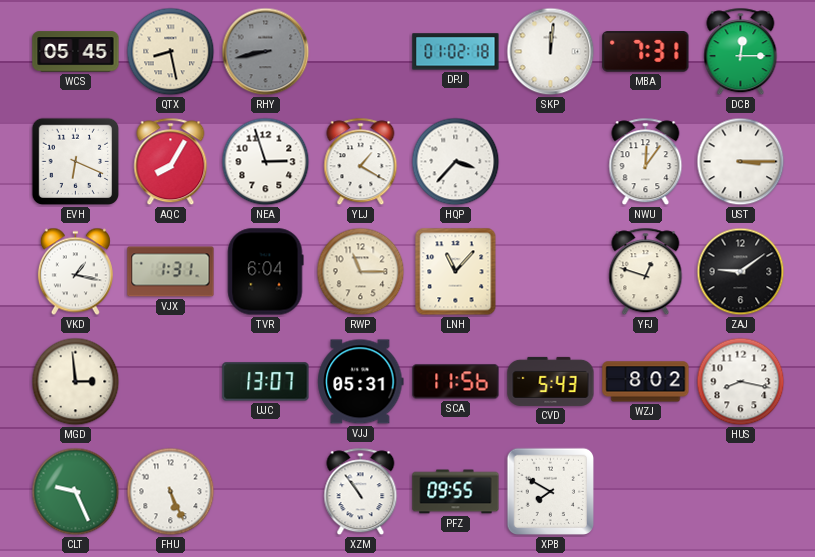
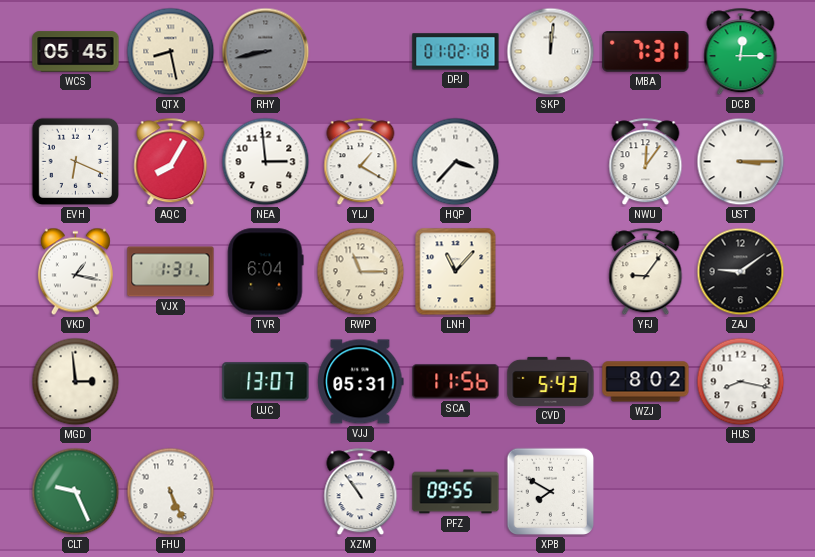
NEA: 2:57 -> 2:59
YFJ: 12:48 -> 9:06
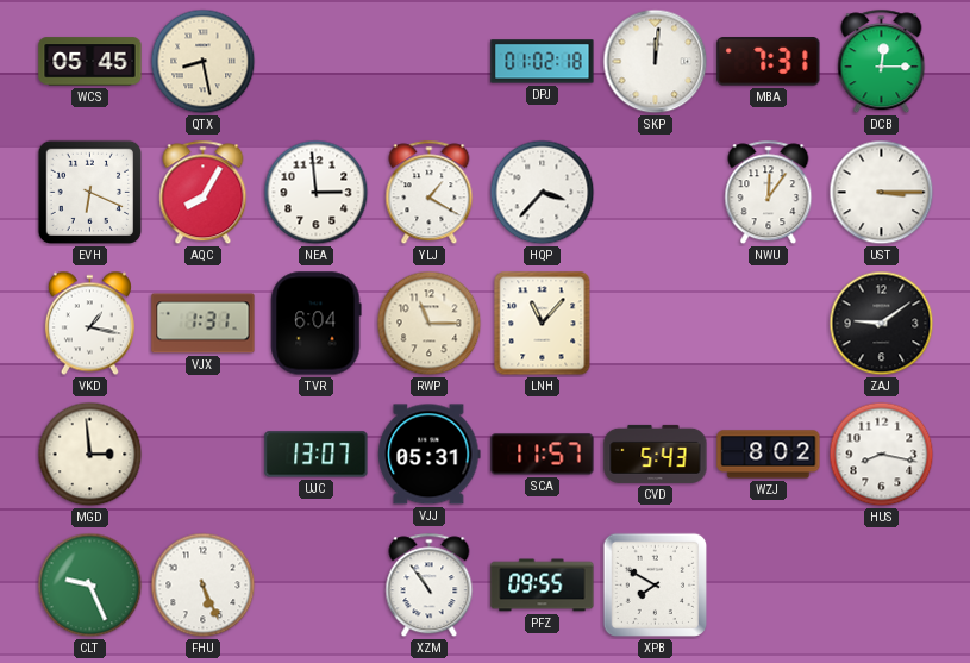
RHY: 8:43 -> none
YFJ: 9:06 -> none
SCA: 11:56 -> 11:57
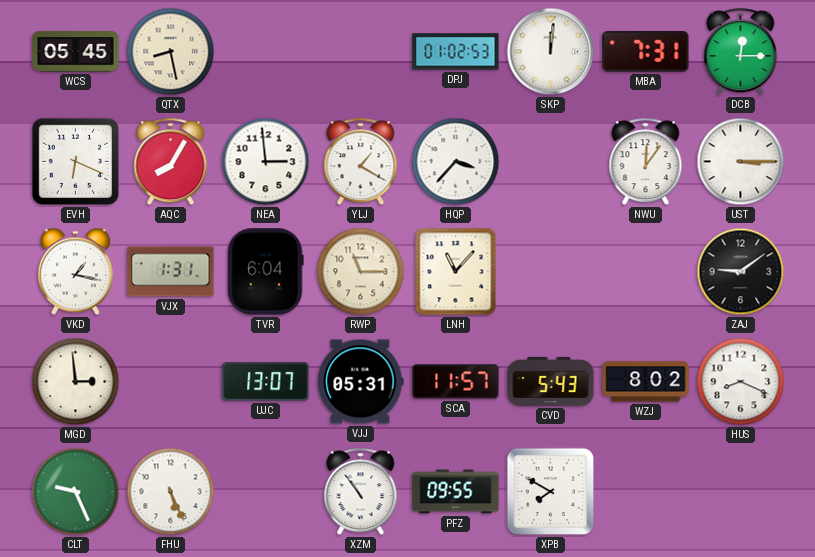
DPJ: 01:02:18 -> 01:02:53
HUS: 8:17 -> 8:19
